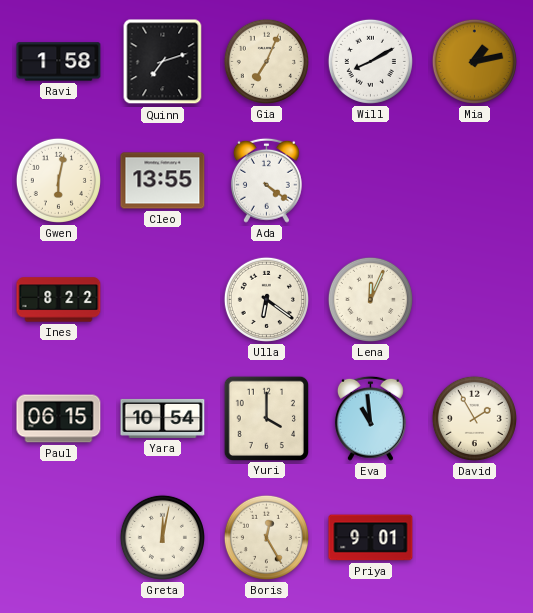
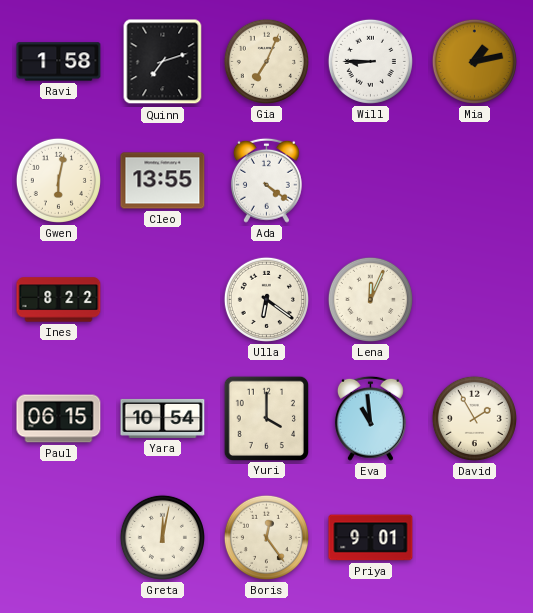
Will: 8:10 -> 8:45
Boris: 12:25 -> 12:24
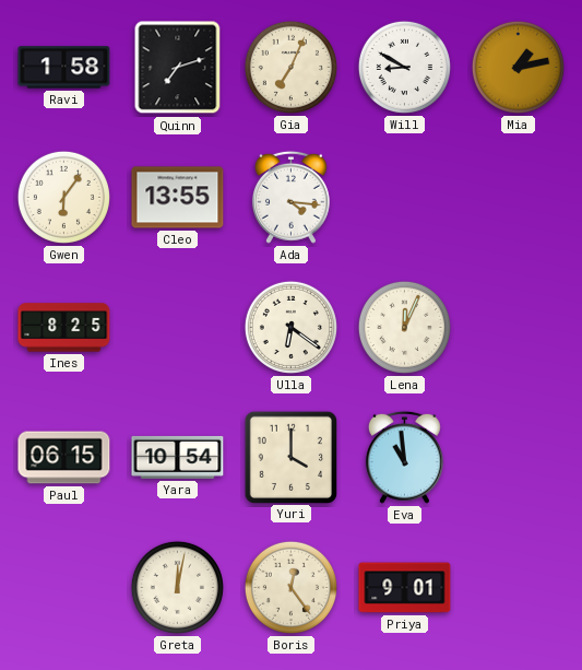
Will: 8:45 -> 8:50
Gwen: 6:02 -> 6:06
Ada: 4:21 -> 4:16
Ines: 8:22 -> 8:25
David: 1:55 -> none
